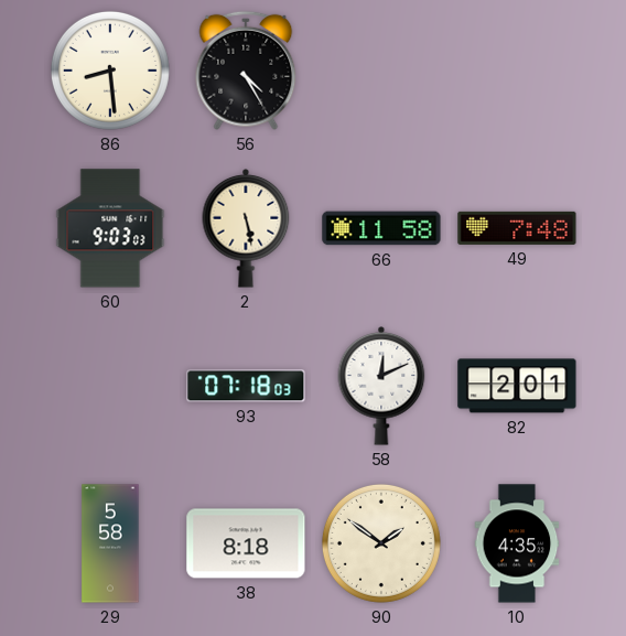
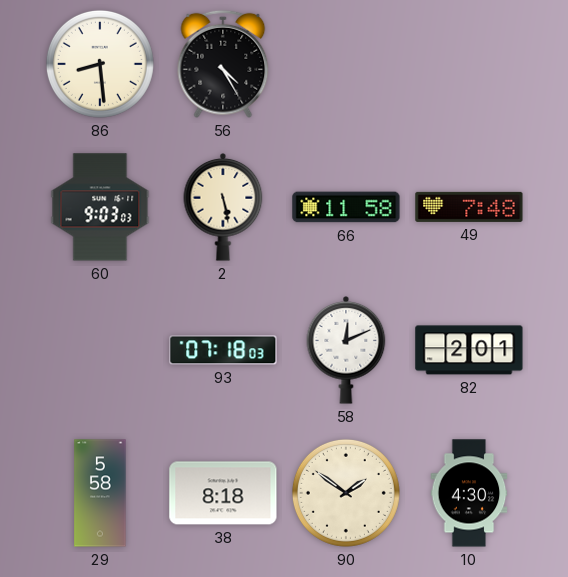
10: 4:35 -> 4:30
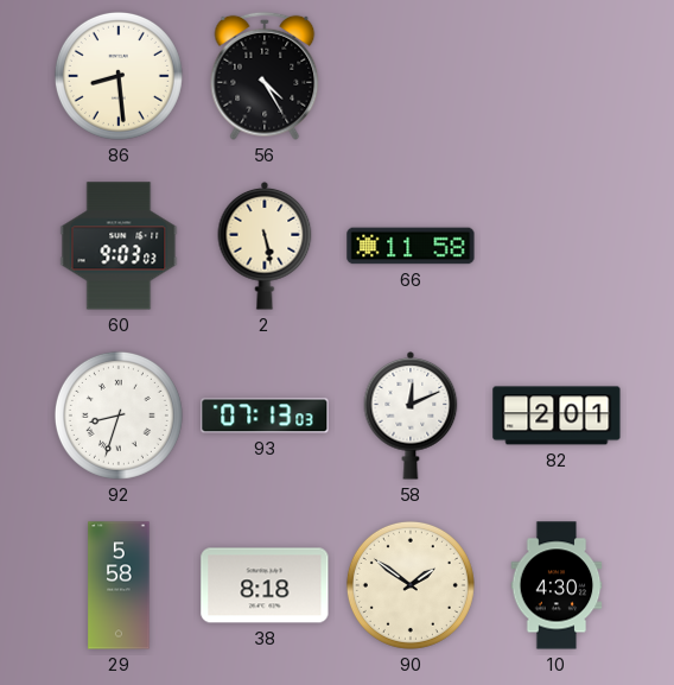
49: 7:48 -> none
92: none -> 8:33
93: 07:18 -> 07:13
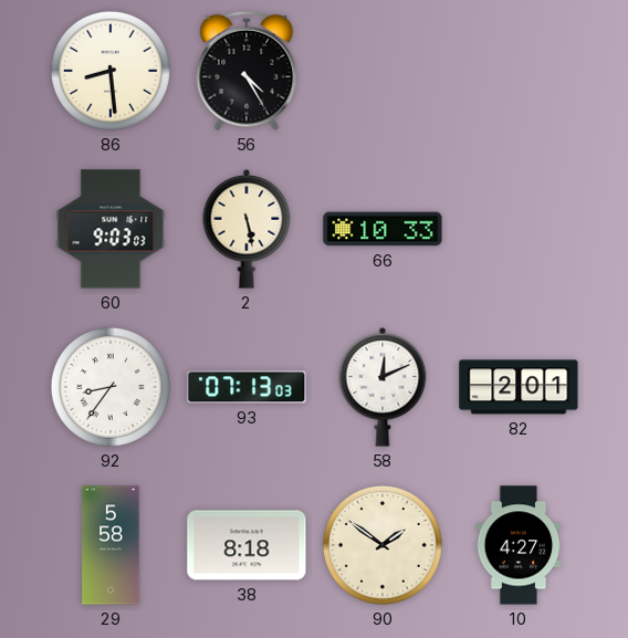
66: 11:58 -> 10:33
92: 8:33 -> 8:36
10: 4:30 -> 4:27
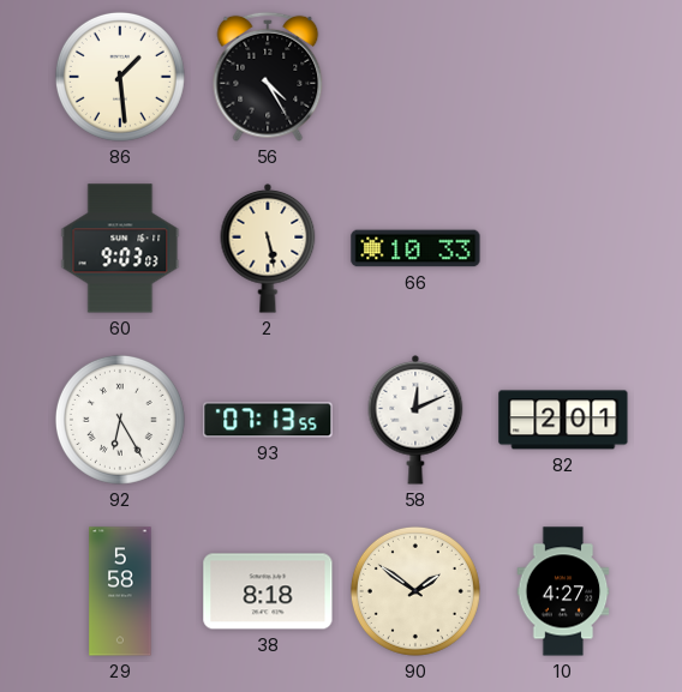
86: 8:29 -> 1:29
92: 8:36 -> 6:25
93: 07:13:03 -> 07:13:55
